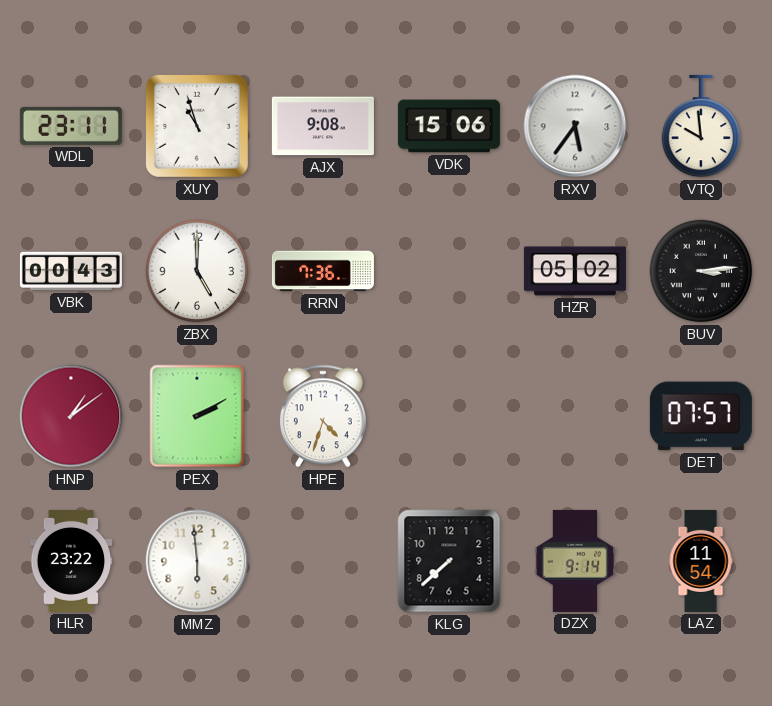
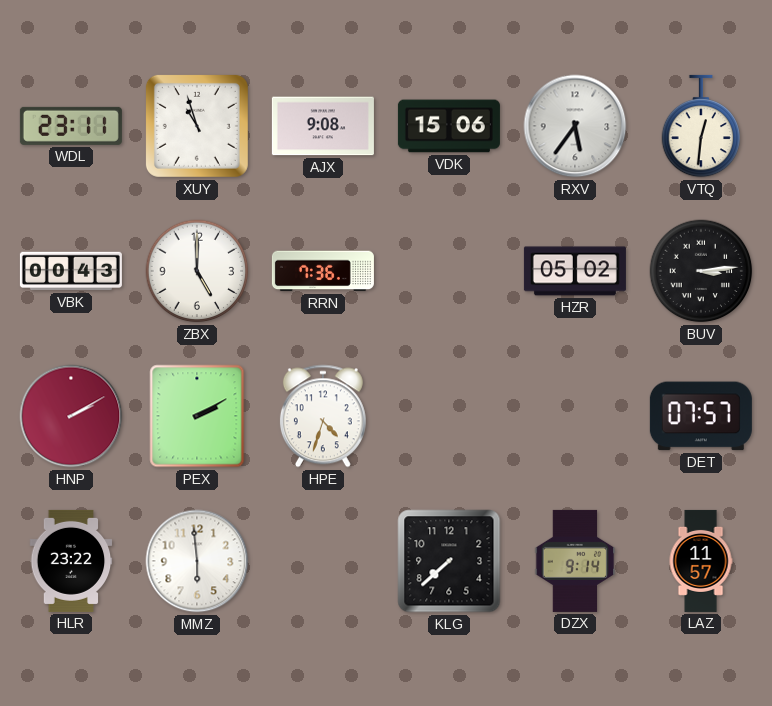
VTQ: 9:59 -> 12:31
HNP: 1:09 -> 2:10
LAZ: 11:54 -> 11:57
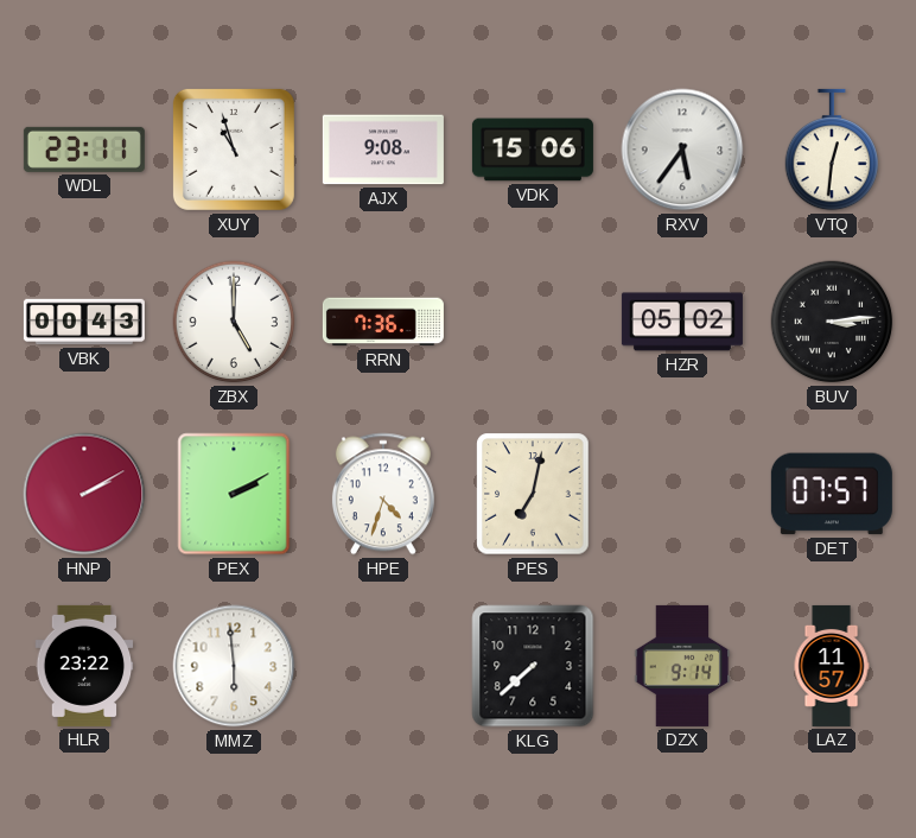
PES: none -> 7:02
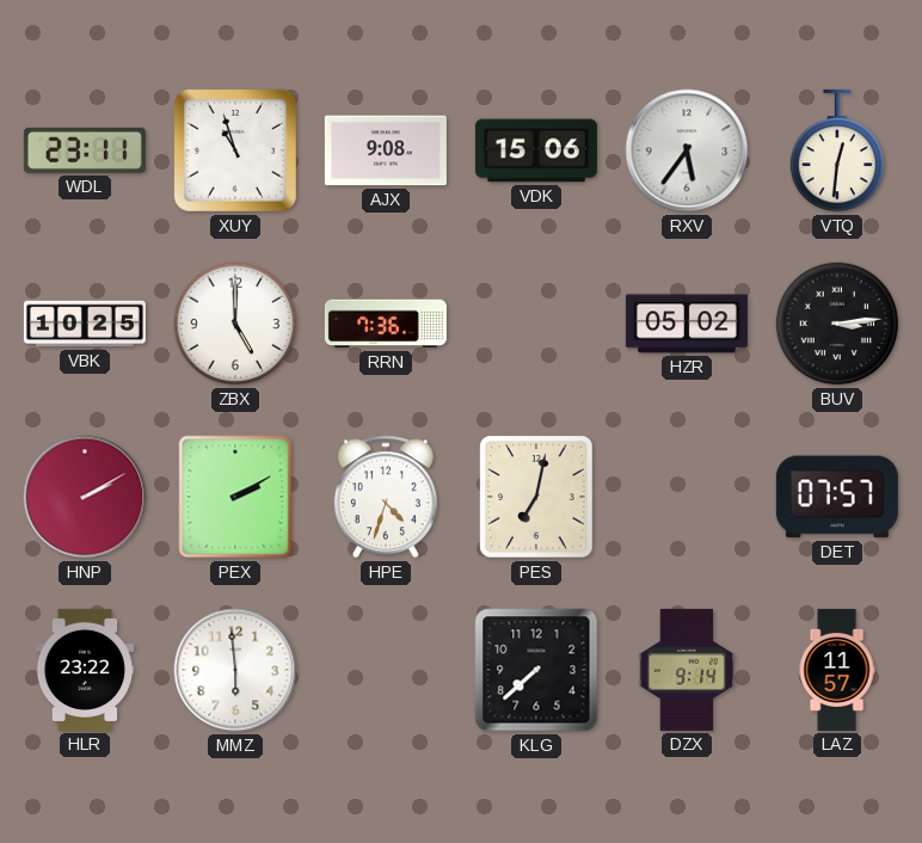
VBK: 00:43 -> 10:25
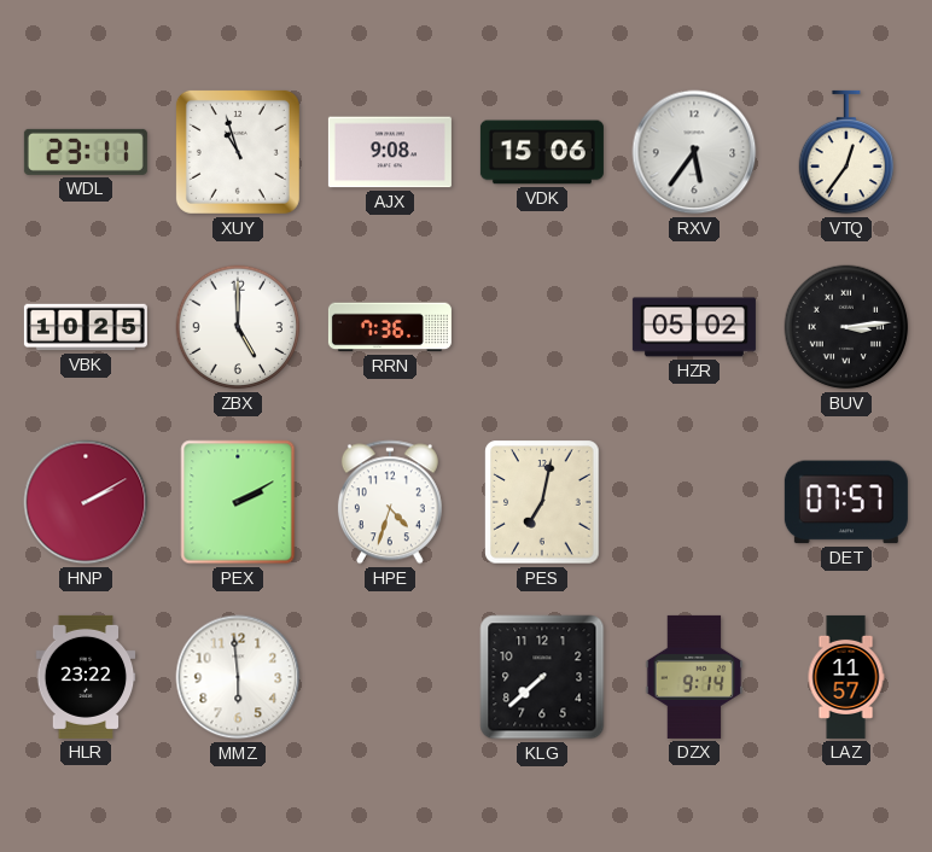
VTQ: 12:31 -> 12:36
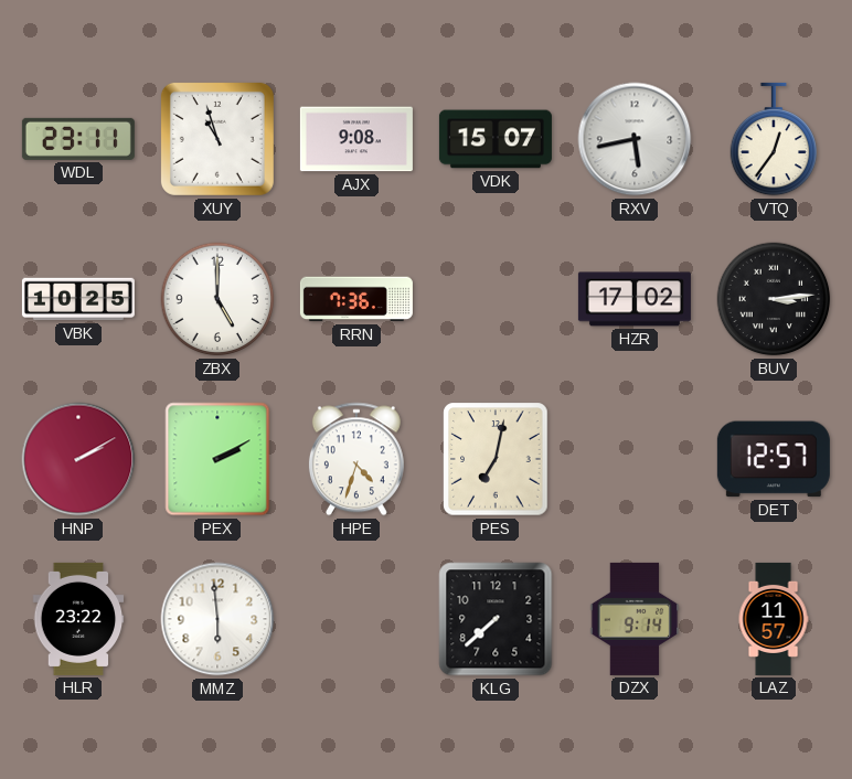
VDK: 15:06 -> 15:07
RXV: 5:36 -> 5:43
HZR: 05:02 -> 17:02
DET: 07:57 -> 12:57
